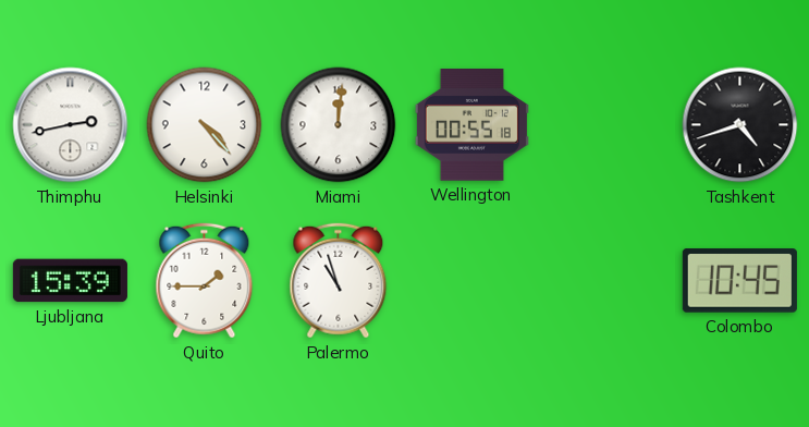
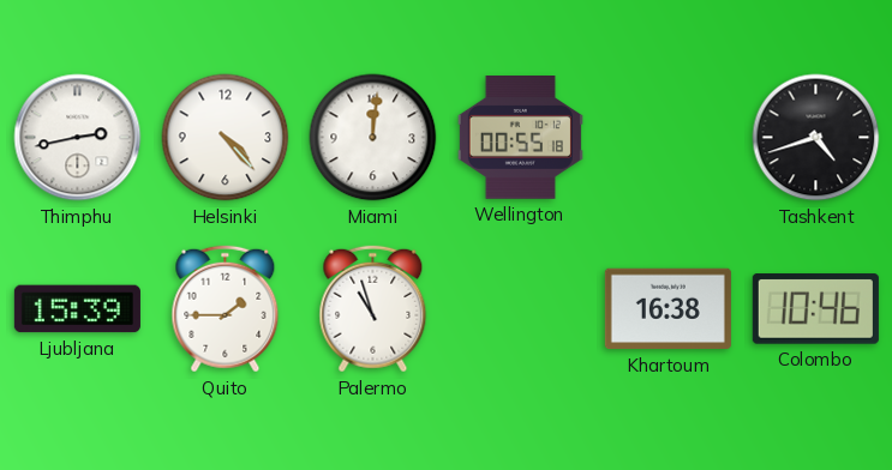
Khartoum: none -> 16:38
Colombo: 10:45 -> 10:46
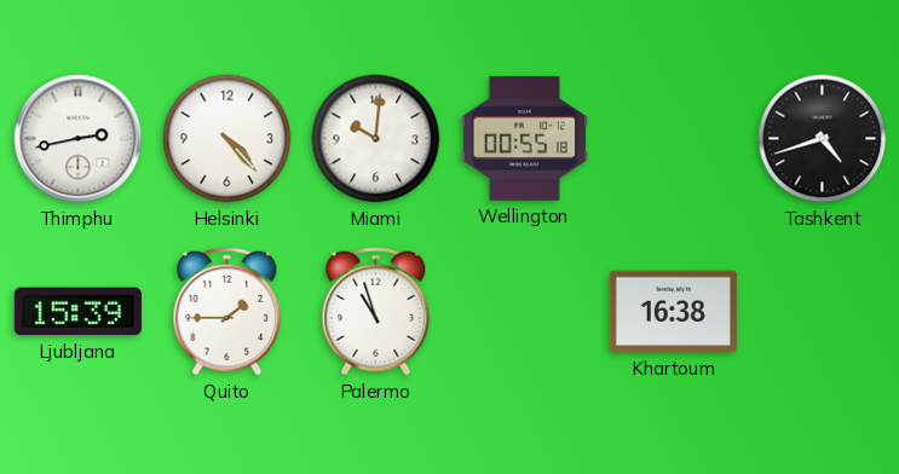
Miami: 12:01 -> 10:01
Colombo: 10:46 -> none
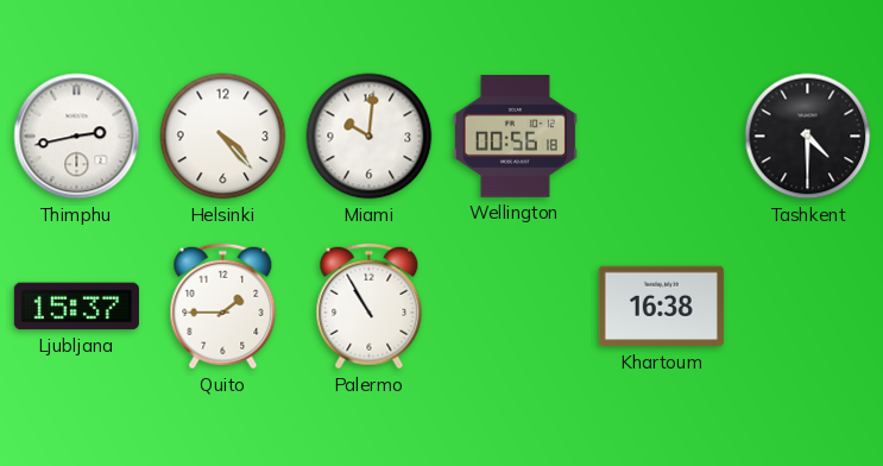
Wellington: 00:55 -> 00:56
Tashkent: 4:42 -> 4:30
Ljubljana: 15:39 -> 15:37
Palermo: 10:57 -> 10:55
